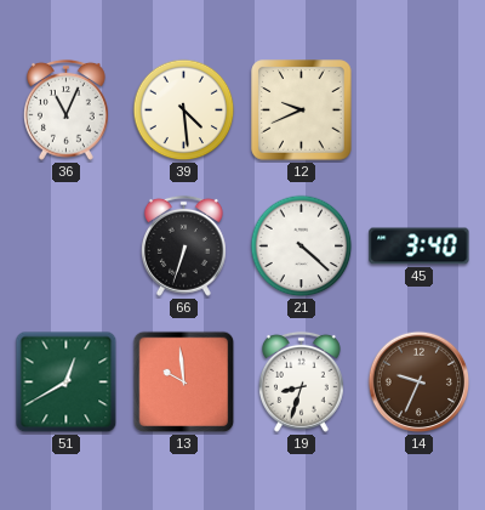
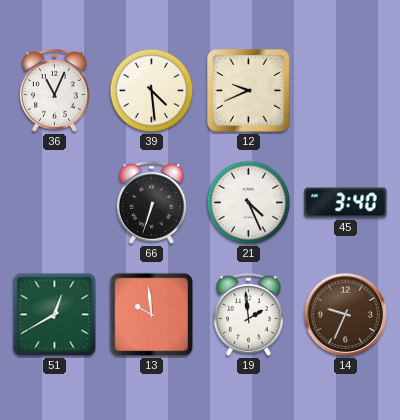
21: 4:22 -> 4:26
19: 8:33 -> 1:59
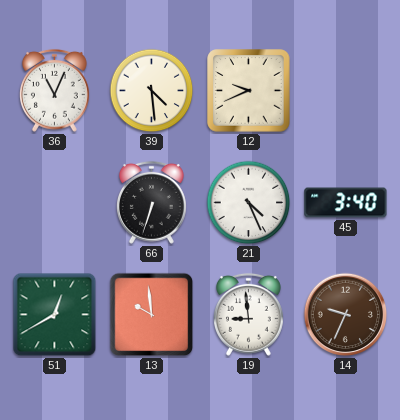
19: 1:59 -> 8:59
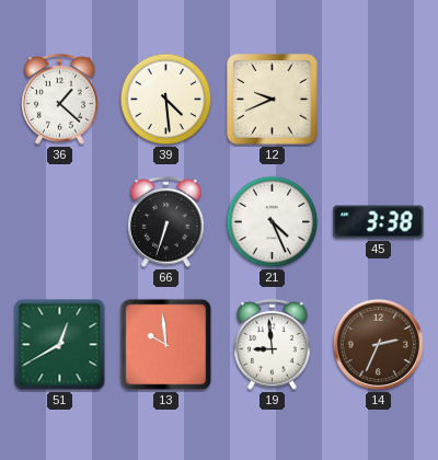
36: 11:04 -> 1:22
45: 3:40 -> 3:38
14: 9:34 -> 2:34
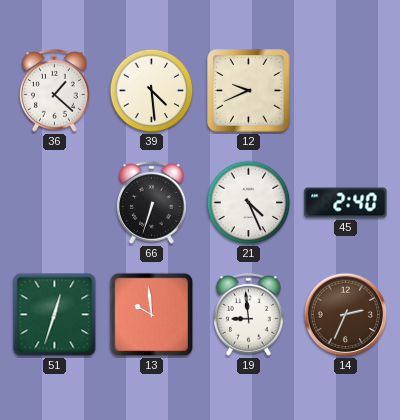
45: 3:38 -> 2:40
51: 12:40 -> 12:33
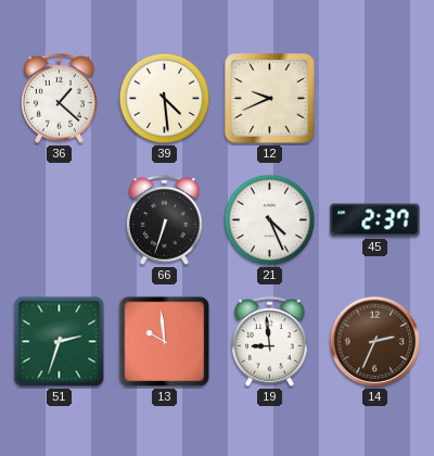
45: 2:40 -> 2:37
51: 12:33 -> 2:33
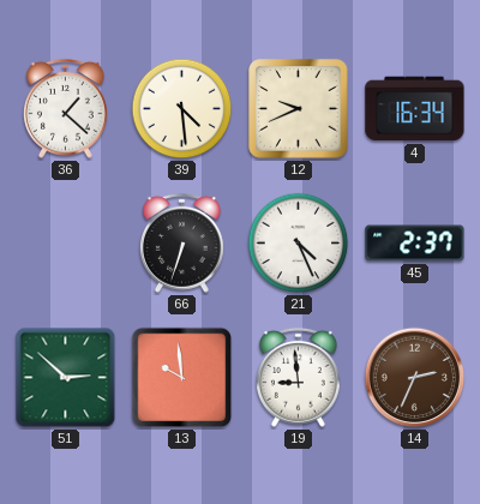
4: none -> 16:34
51: 2:33 -> 2:52
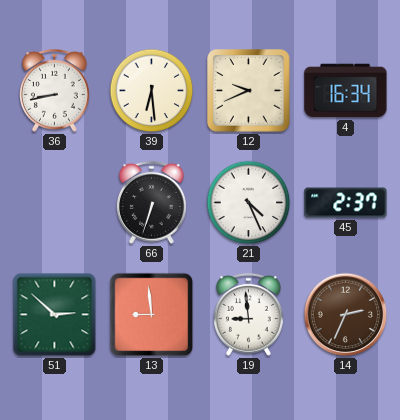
36: 1:22 -> 8:43
39: 4:29 -> 6:29
13: 9:59 -> 8:59
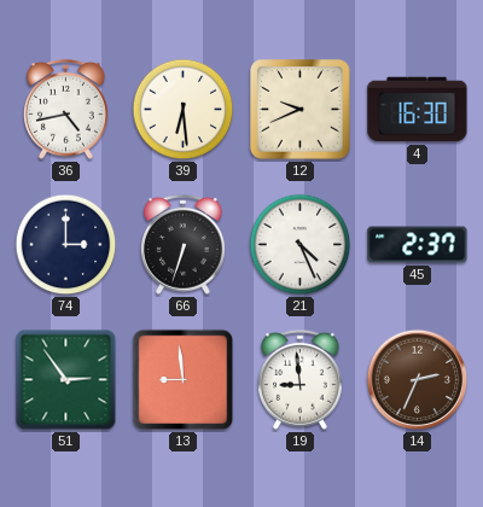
36: 8:43 -> 4:43
4: 16:34 -> 16:30
74: none -> 3:00
51: 2:52 -> 2:54
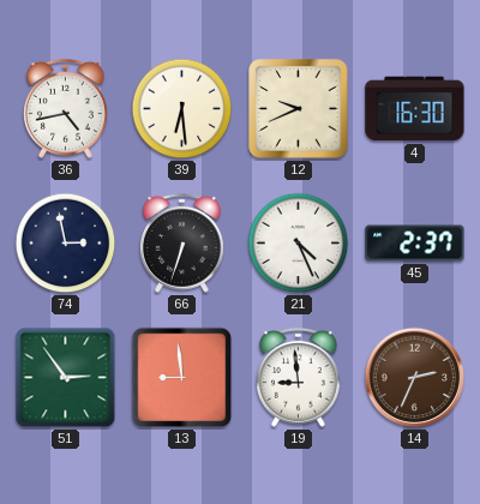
74: 3:00 -> 2:58
